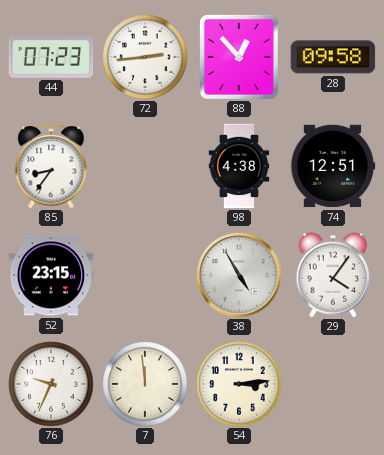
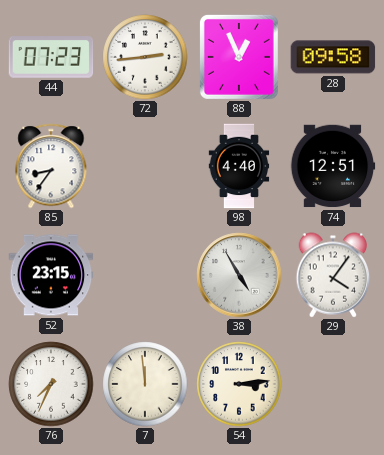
88: 12:53 -> 12:56
98: 4:38 -> 4:40
76: 9:34 -> 7:34
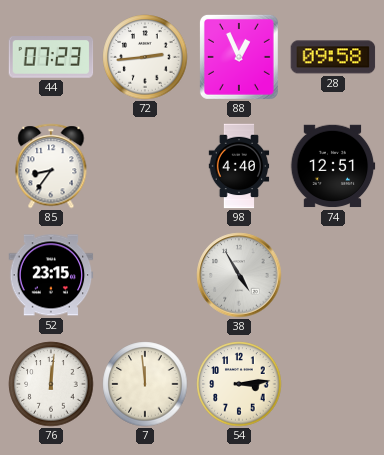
29: 4:06 -> none
76: 7:34 -> 12:01
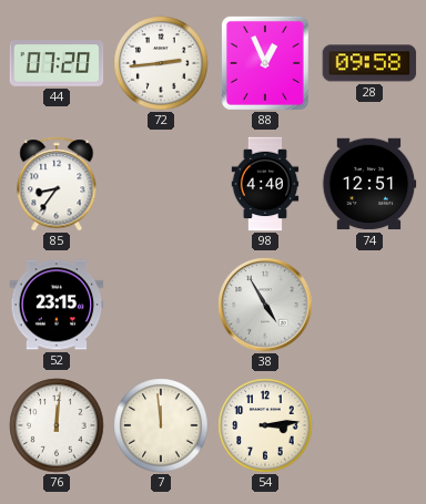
44: 07:23 -> 07:20
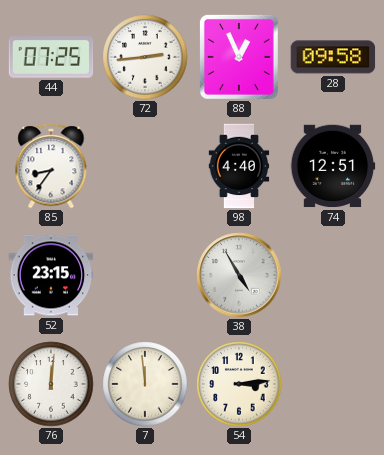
44: 07:20 -> 07:25
